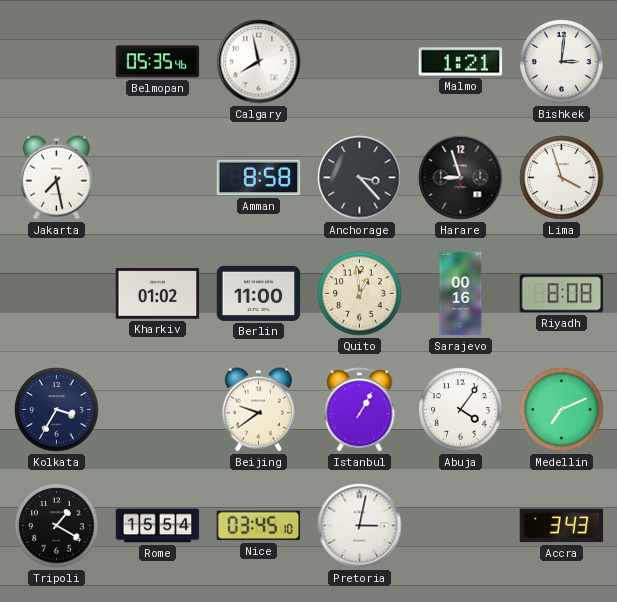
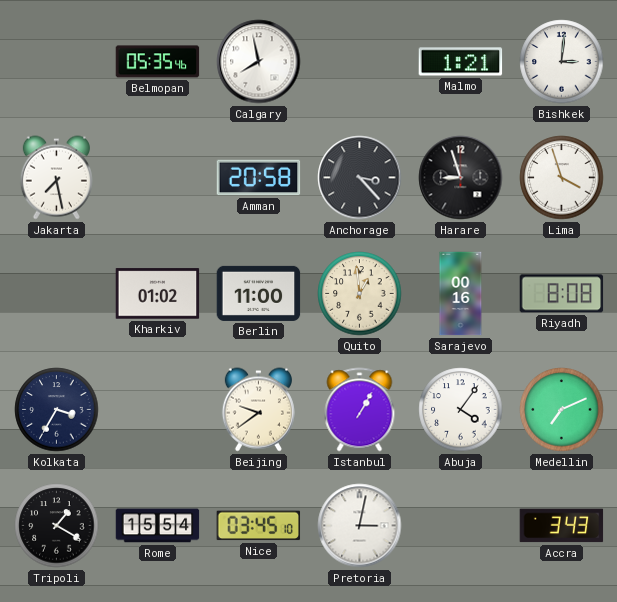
Amman: 8:58 -> 20:58
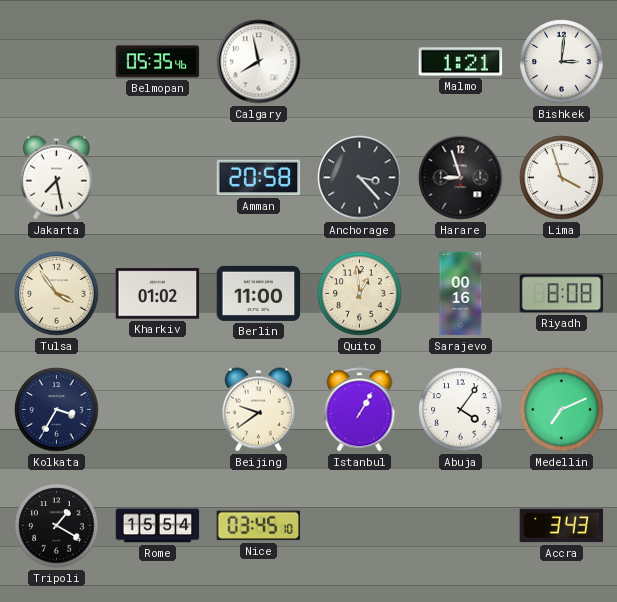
Tulsa: none -> 3:54
Pretoria: 3:02 -> none
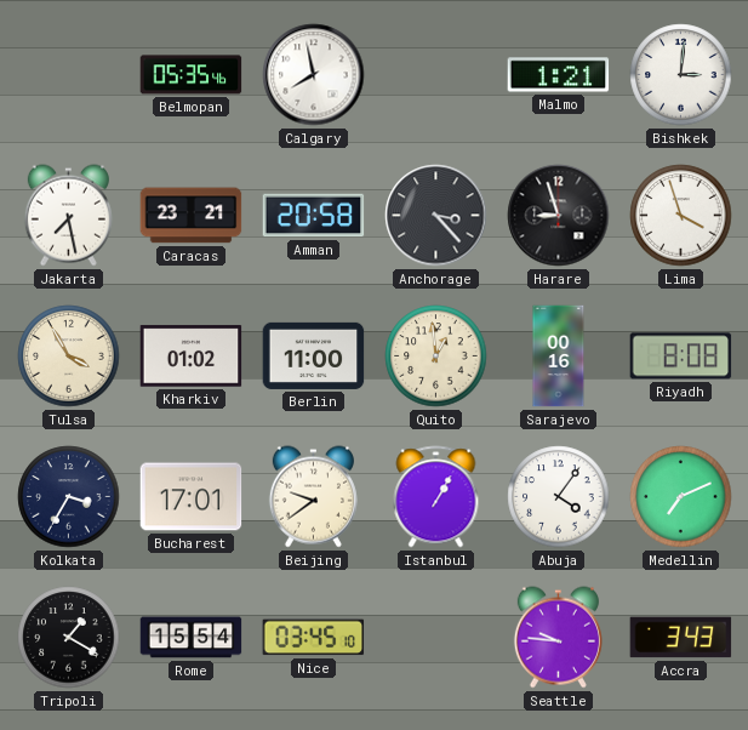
Caracas: none -> 23:21
Tulsa: 3:54 -> 3:55
Bucharest: none -> 17:01
Seattle: none -> 9:46
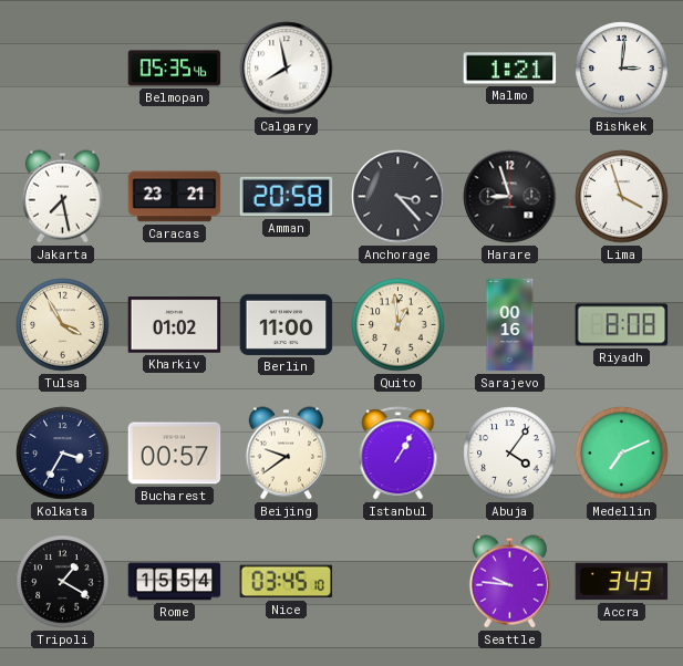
Bucharest: 17:01 -> 00:57
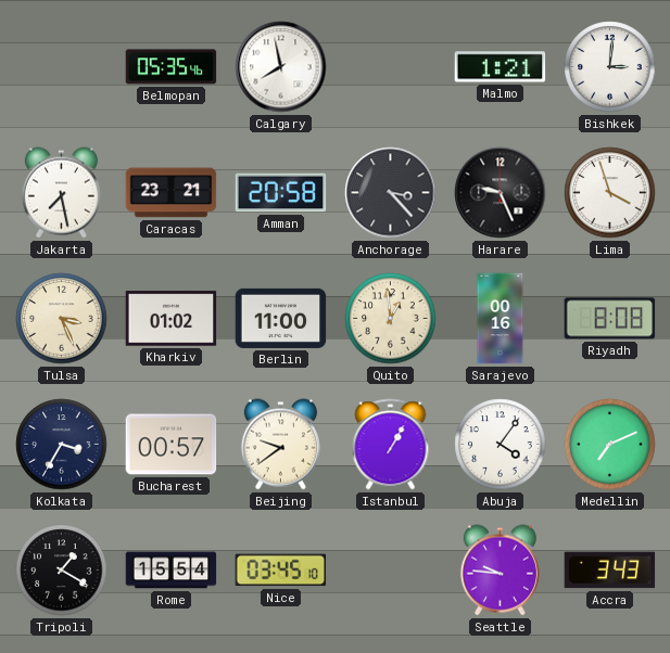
Harare: 8:57 -> 9:26
Tulsa: 3:55 -> 3:26
